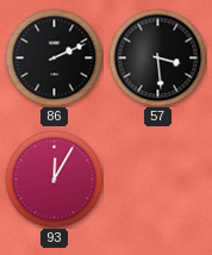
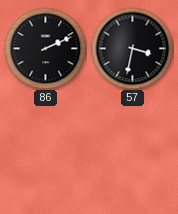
57: 3:29 -> 3:32
93: 12:05 -> none
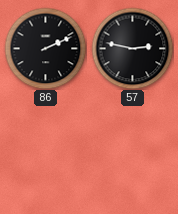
57: 3:32 -> 2:47
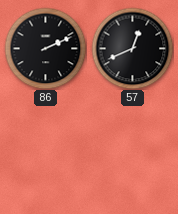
57: 2:47 -> 12:41
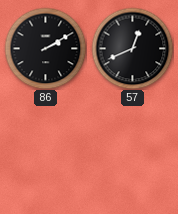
86: 2:11 -> 2:10
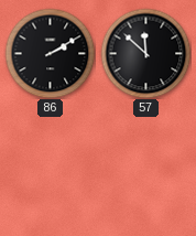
57: 12:41 -> 11:52
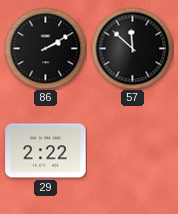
29: none -> 2:22
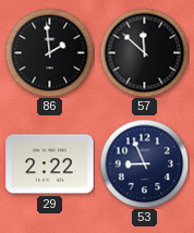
86: 2:10 -> 1:59
53: none -> 8:56
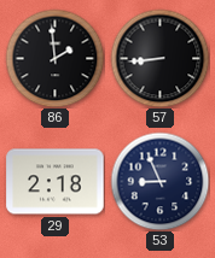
57: 11:52 -> 8:44
29: 2:22 -> 2:18
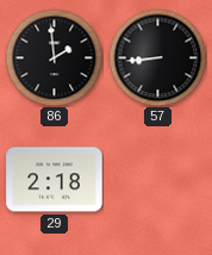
53: 8:56 -> none
